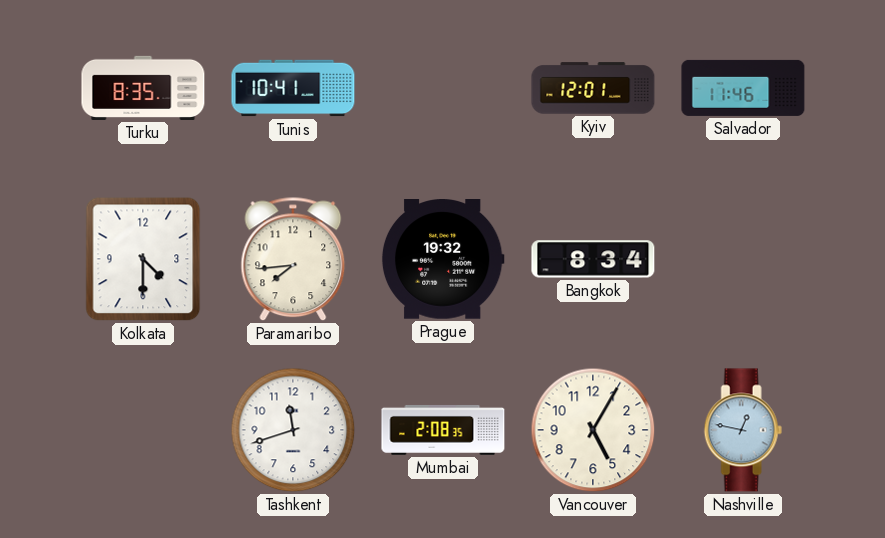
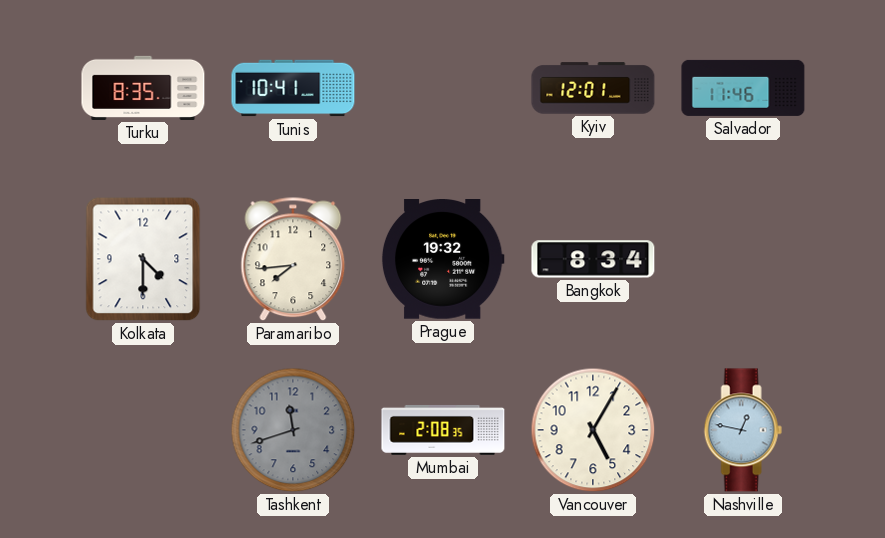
Tashkent dial: white -> grey
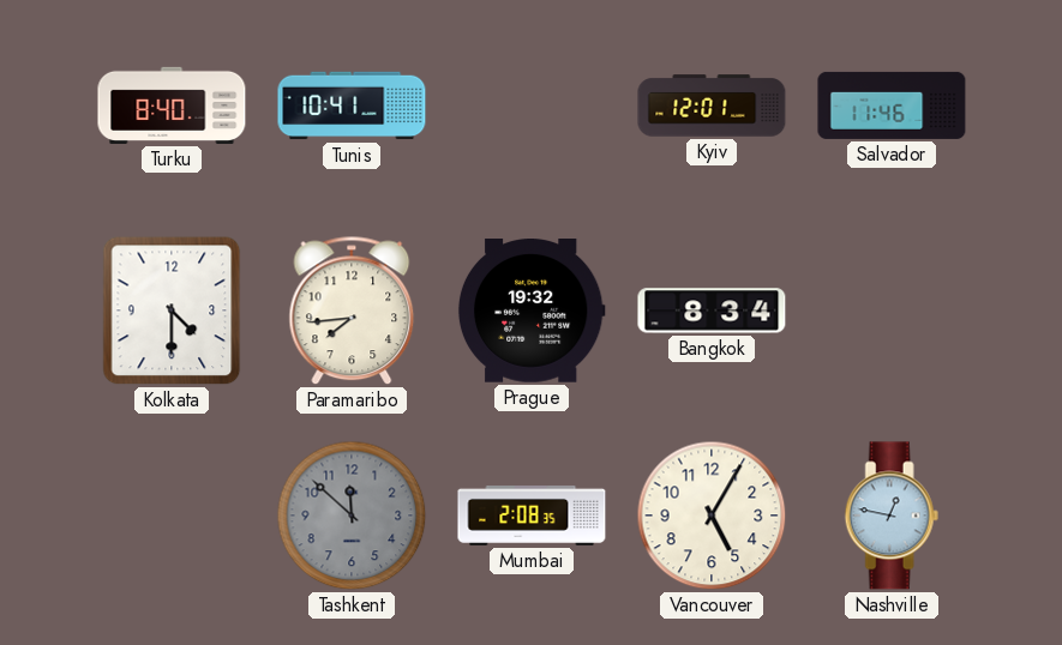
Turku: 8:35 -> 8:40
Tashkent: 11:42 -> 11:52
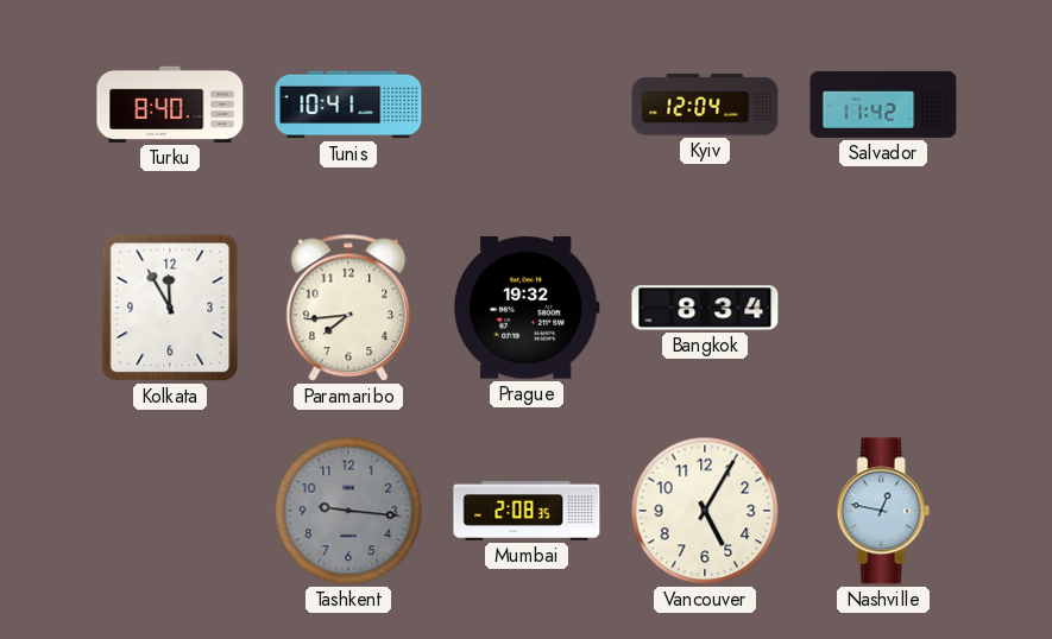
Kyiv: 12:01 -> 12:04
Salvador: 11:46 -> 11:42
Kolkata: 4:30 -> 11:55
Tashkent: 11:52 -> 9:16
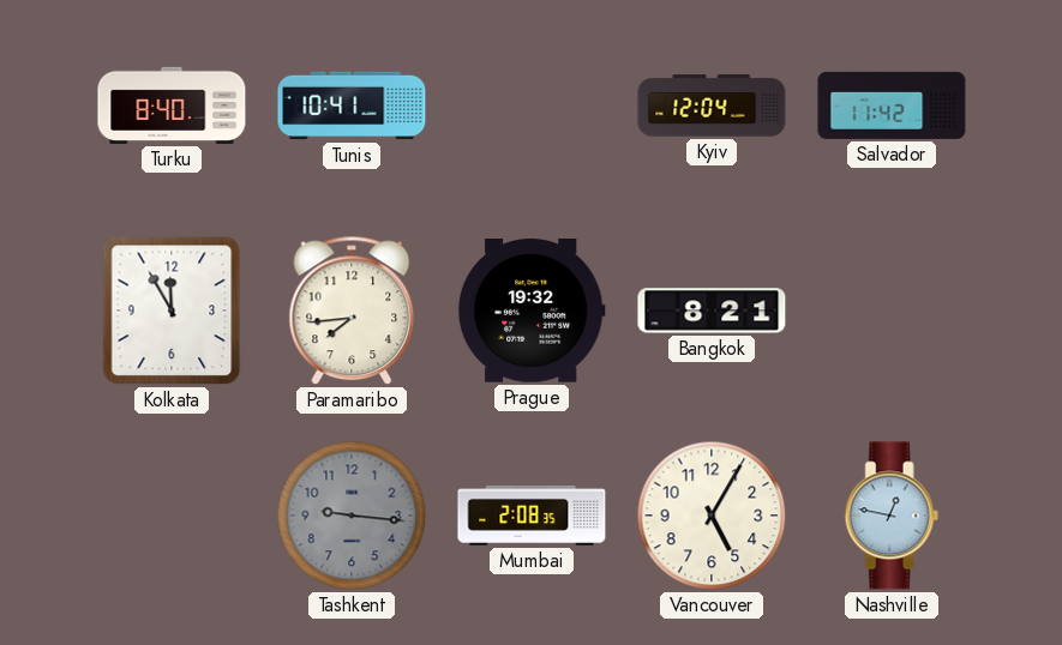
Bangkok: 8:34 -> 8:21
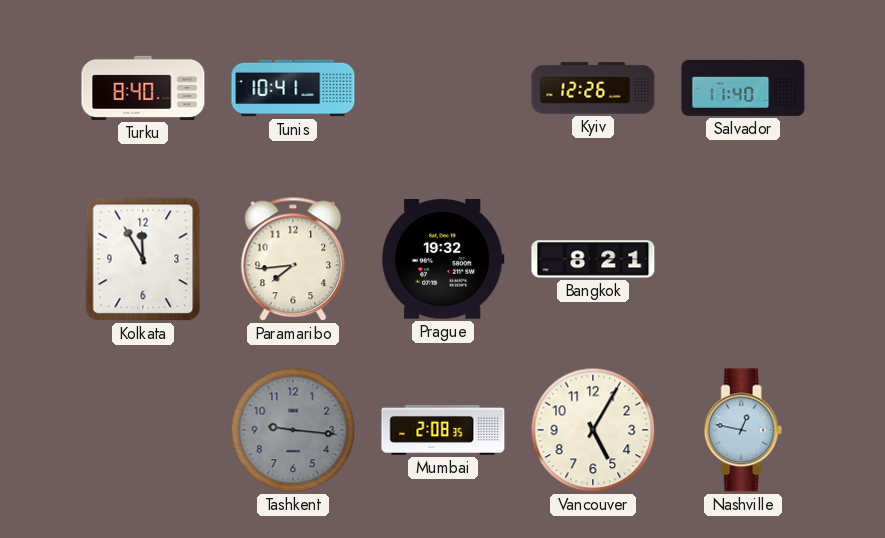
Kyiv: 12:04 -> 12:26
Salvador: 11:42 -> 11:40
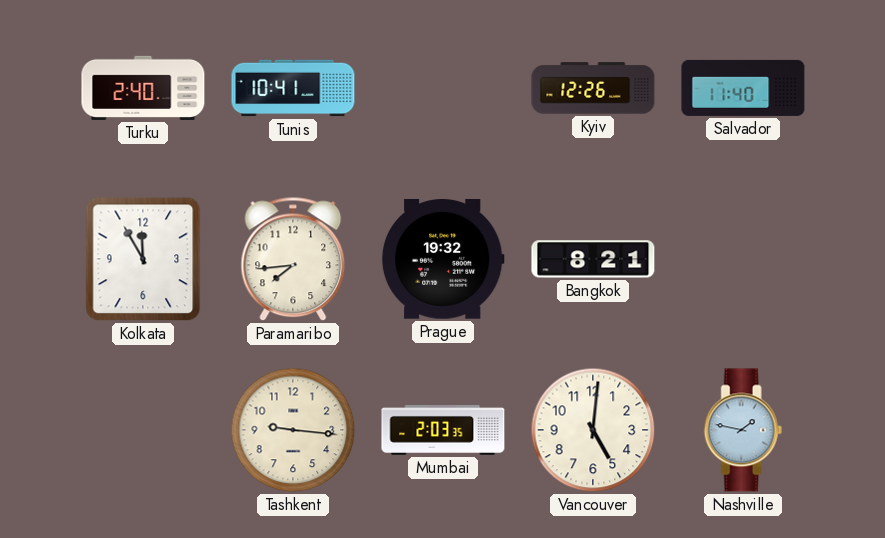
Turku: 8:40 -> 2:40
Tashkent dial: grey -> cream
Mumbai: 2:08 -> 2:03
Vancouver: 5:05 -> 5:01
Nashville: 12:47 -> 1:47
